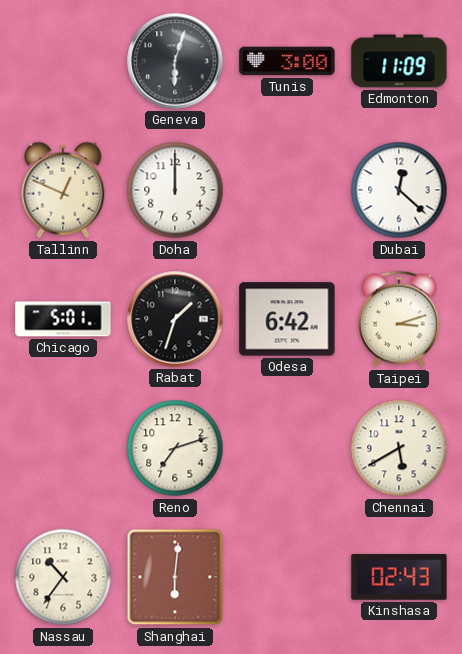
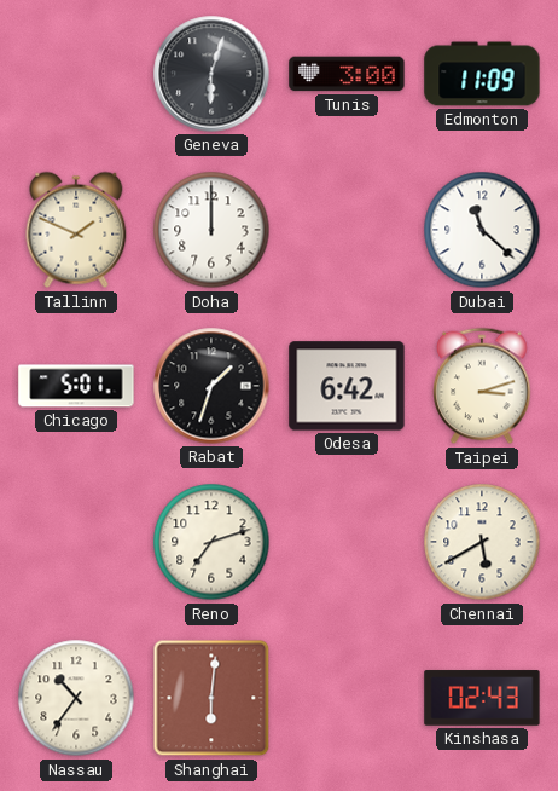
Tallinn: 12:49 -> 1:49
Dubai: 12:22 -> 11:22
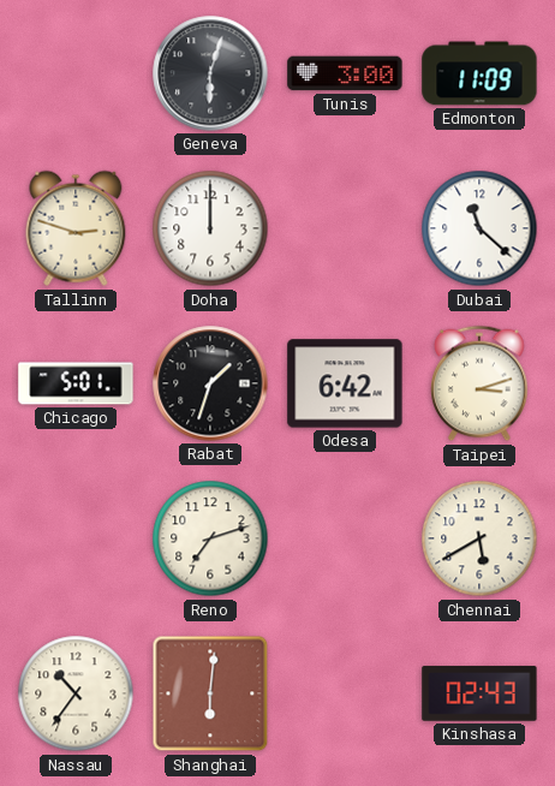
Tallinn: 1:49 -> 2:48
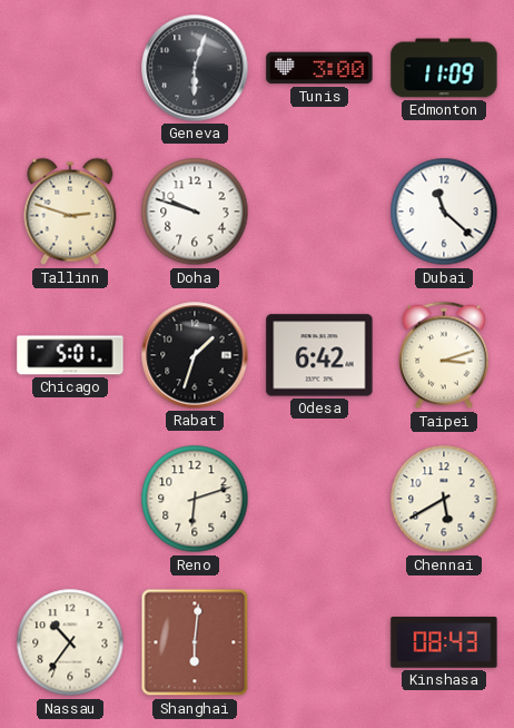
Doha: 12:00 -> 9:48
Reno: 7:12 -> 6:12
Kinshasa: 02:43 -> 08:43
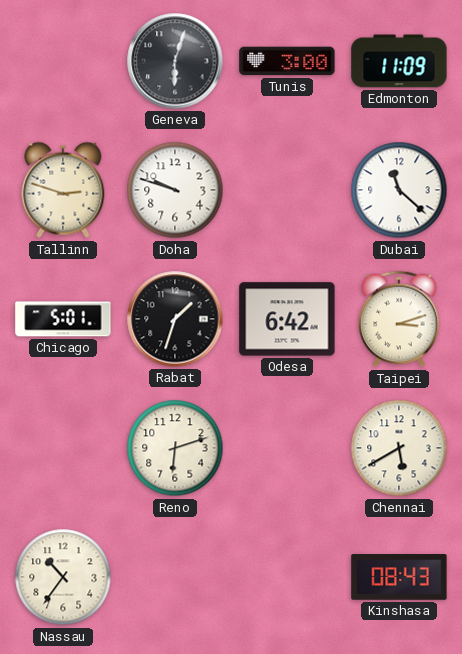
Shanghai: 6:01 -> none
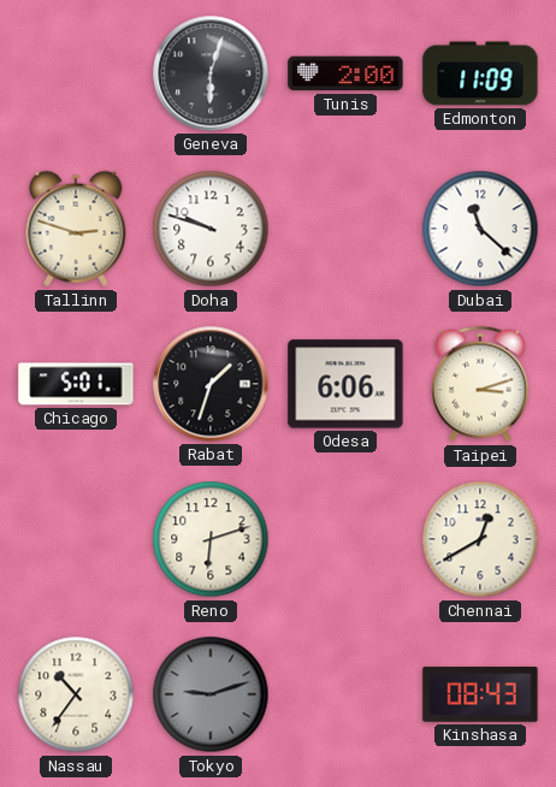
Tunis: 3:00 -> 2:00
Odesa: 6:42 -> 6:06
Chennai: 5:40 -> 12:40
Tokyo: none -> 9:12
